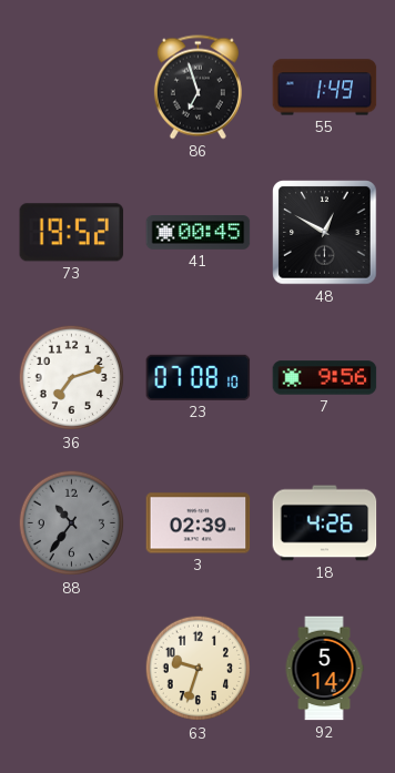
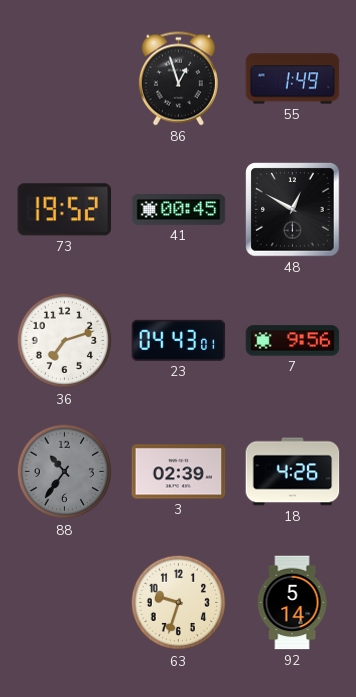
86: 6:57 -> 12:57
23: 07:08 -> 04:43
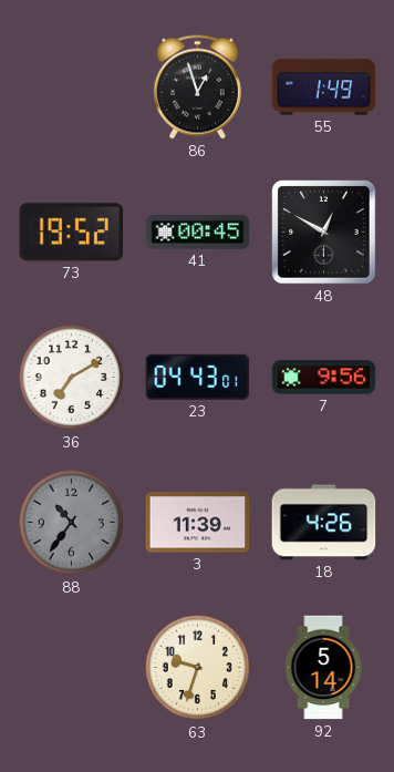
36: 7:12 -> 7:10
3: 02:39 -> 11:39
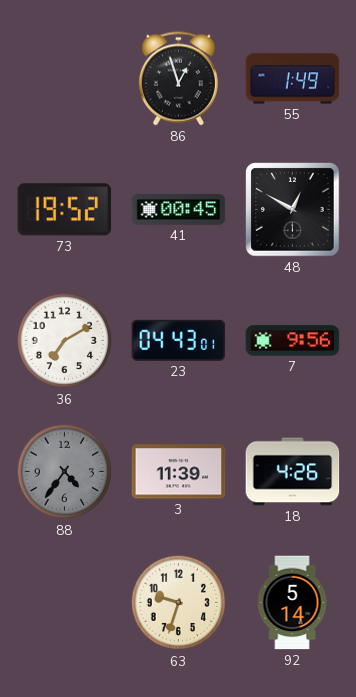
88: 10:36 -> 4:36
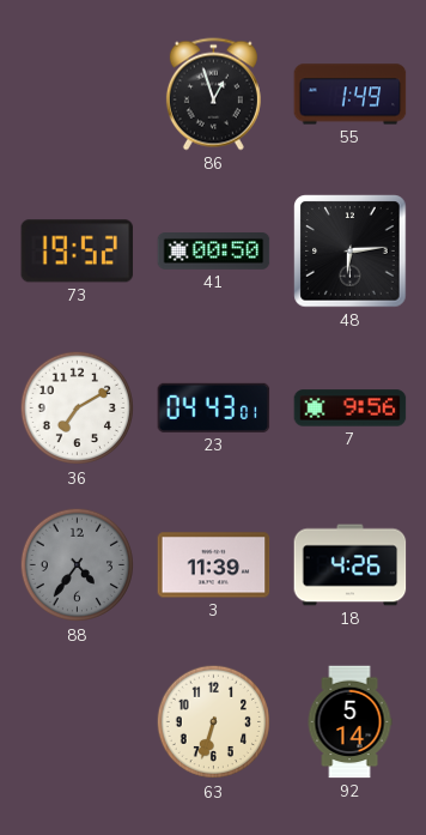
41: 00:45 -> 00:50
48: 12:50 -> 6:14
63: 9:33 -> 6:33
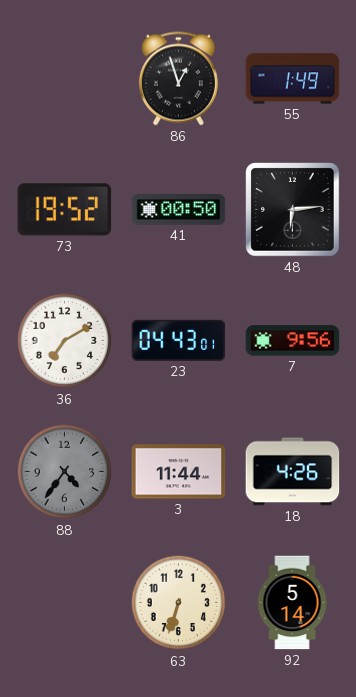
3: 11:39 -> 11:44
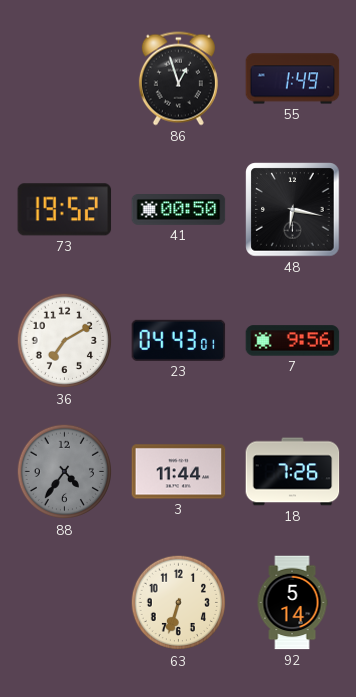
48: 6:14 -> 6:17
18: 4:26 -> 7:26
